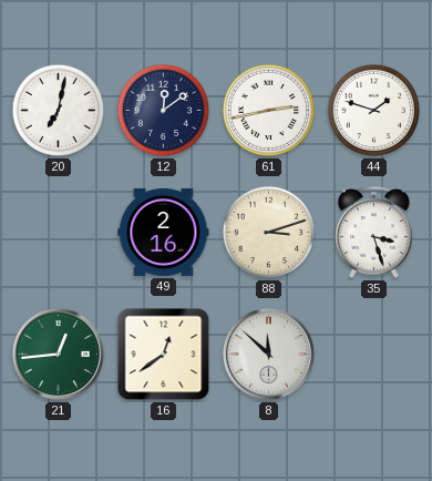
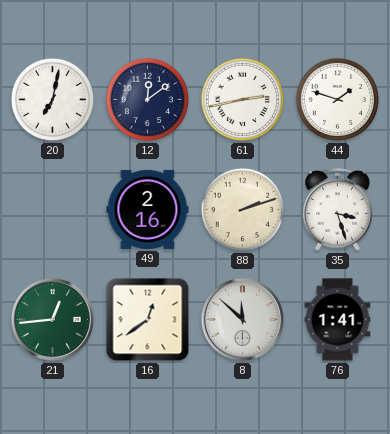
88: 3:12 -> 2:12
76: none -> 1:41
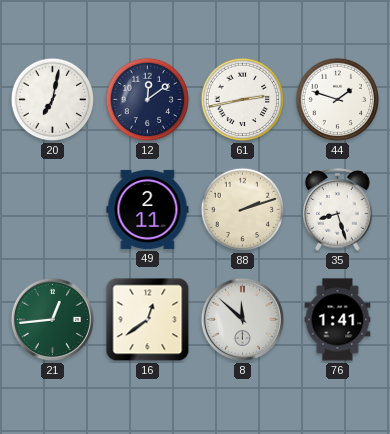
49: 2:16 -> 2:11
35: 3:27 -> 8:27
